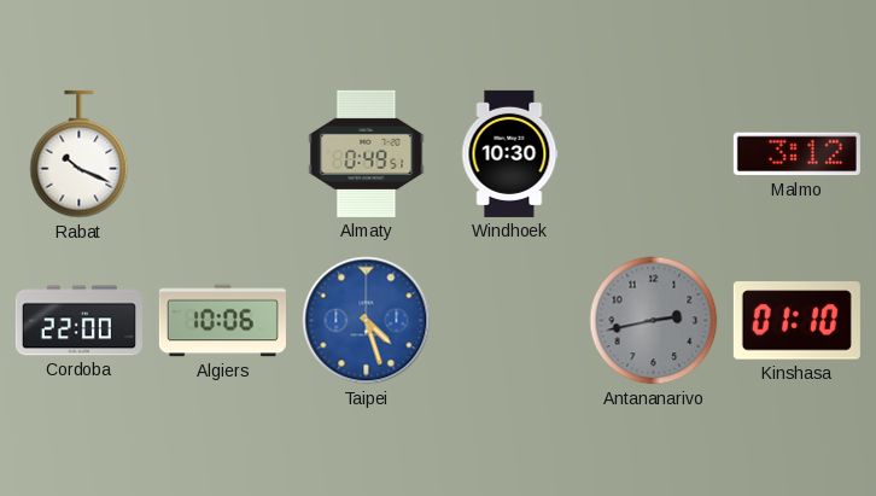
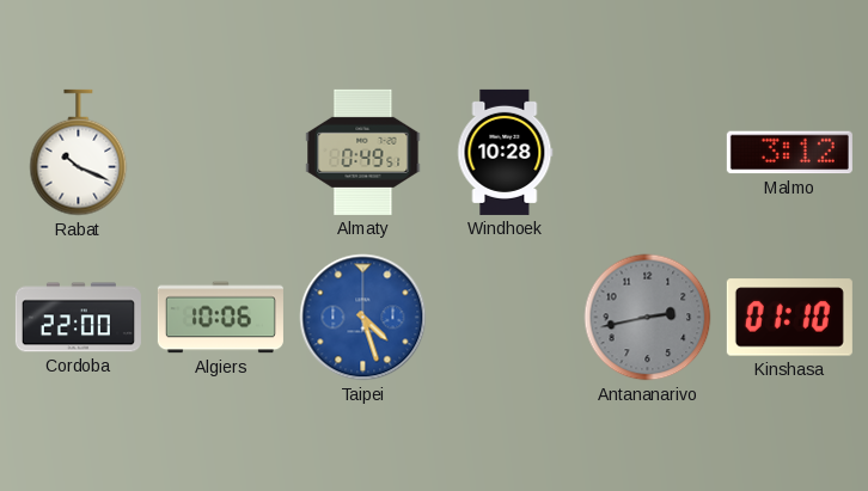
Windhoek: 10:30 -> 10:28
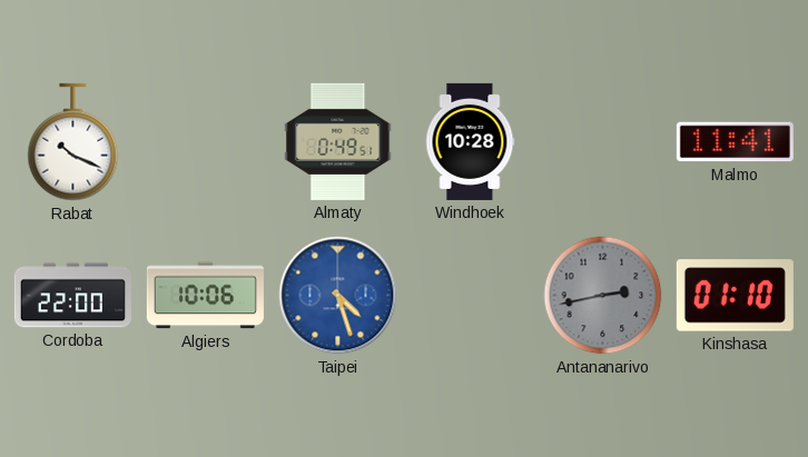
Malmo: 3:12 -> 11:41
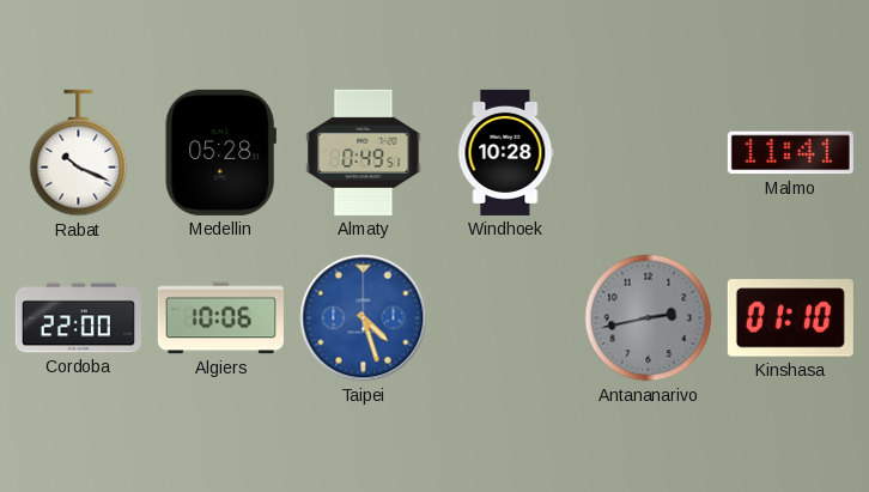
Medellin: none -> 05:28
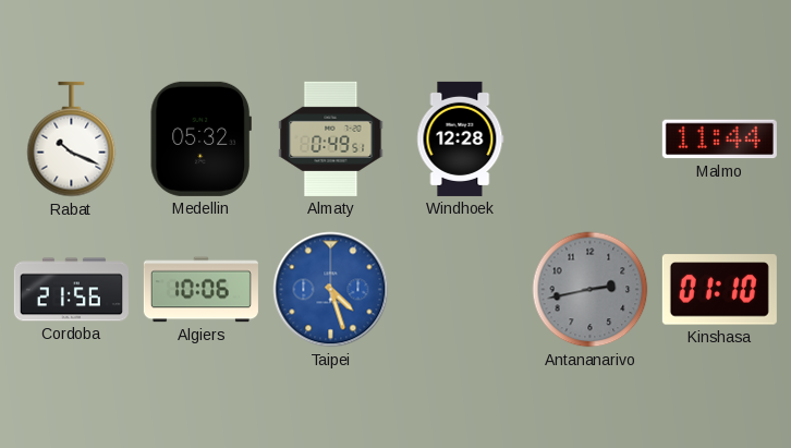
Medellin: 05:28 -> 05:32
Windhoek: 10:28 -> 12:28
Malmo: 11:41 -> 11:44
Cordoba: 22:00 -> 21:56
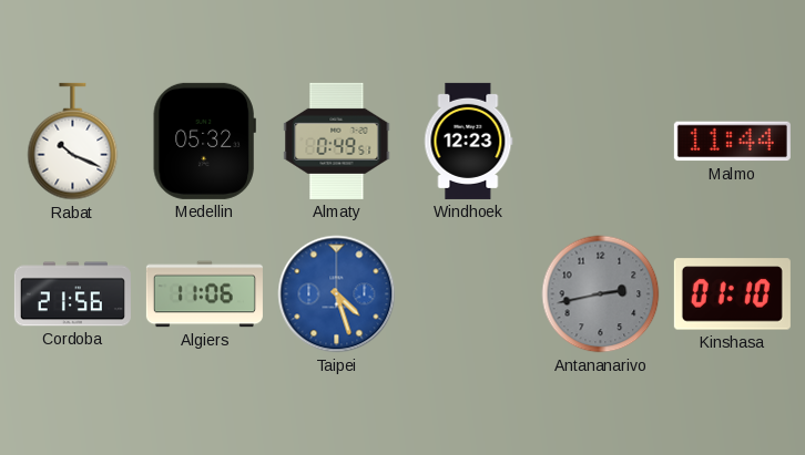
Windhoek: 12:28 -> 12:23
Algiers: 10:06 -> 11:06
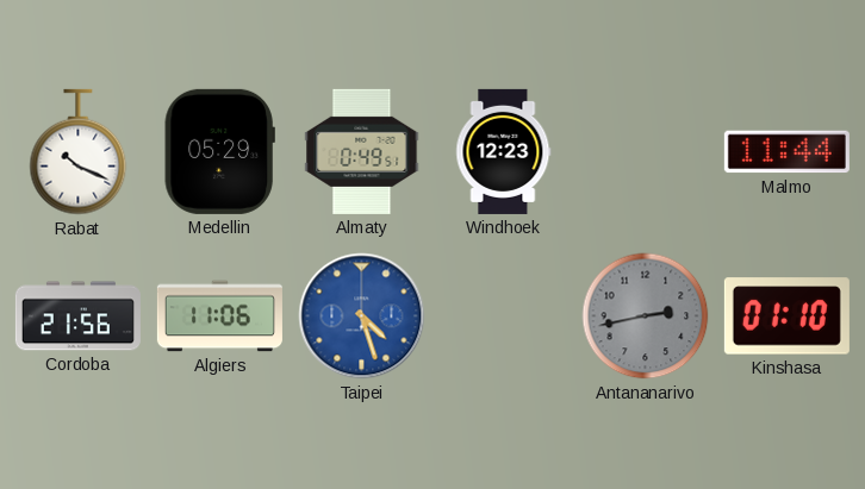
Medellin: 05:32 -> 05:29
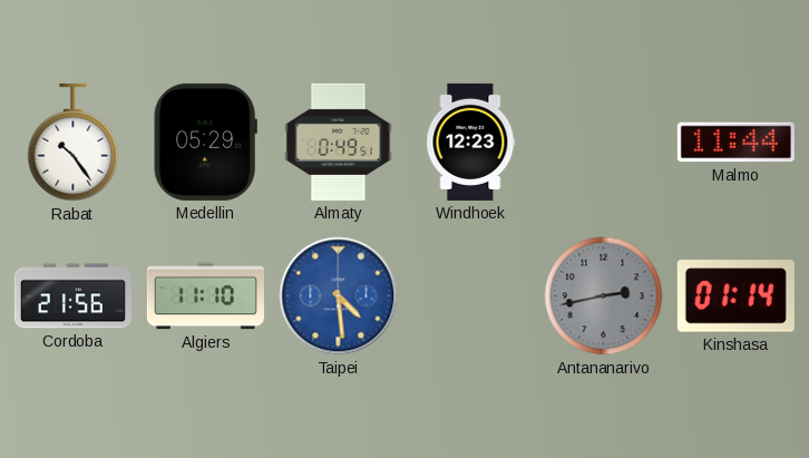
Rabat: 10:19 -> 10:24
Algiers: 11:06 -> 11:10
Taipei: 4:27 -> 4:29
Kinshasa: 01:10 -> 01:14
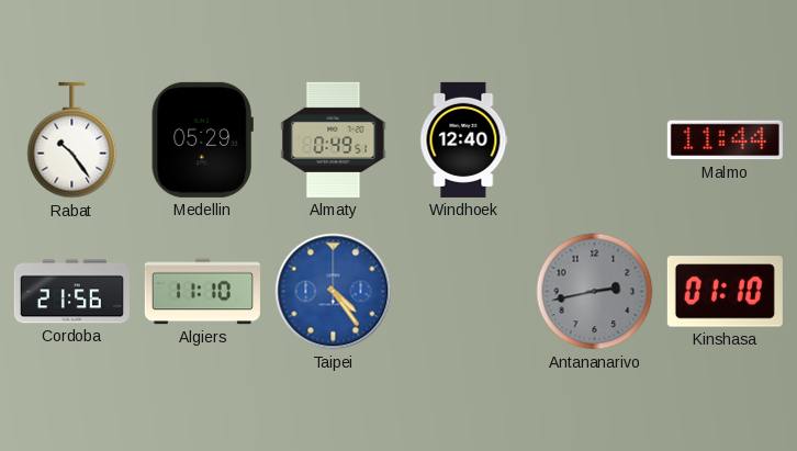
Windhoek: 12:23 -> 12:40
Taipei: 4:29 -> 4:24
Kinshasa: 01:14 -> 01:10
